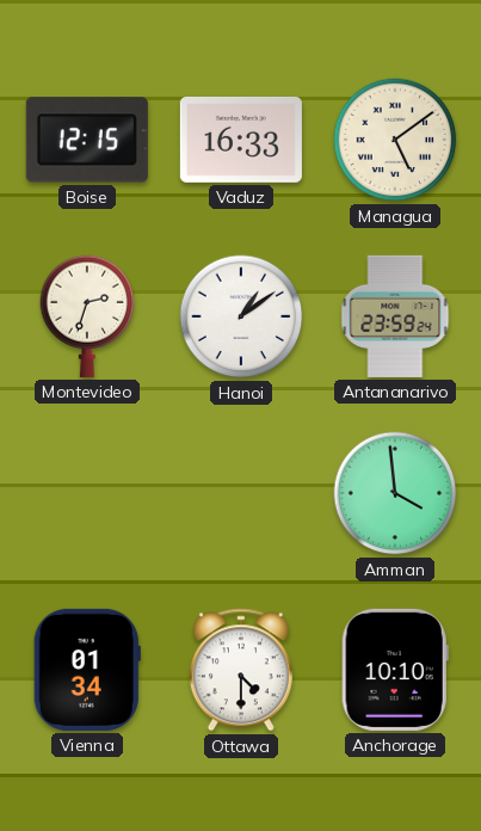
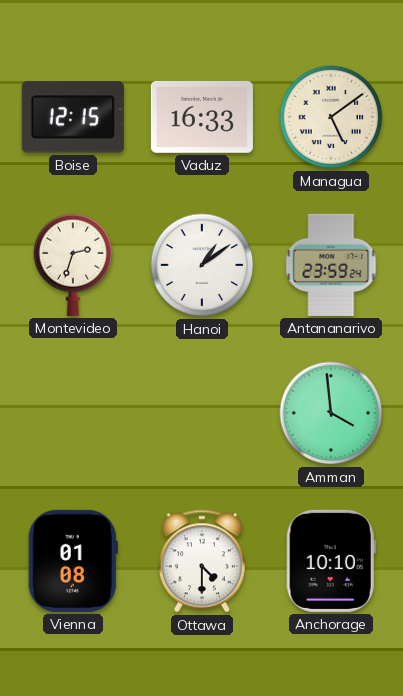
Vienna: 01:34 -> 01:08
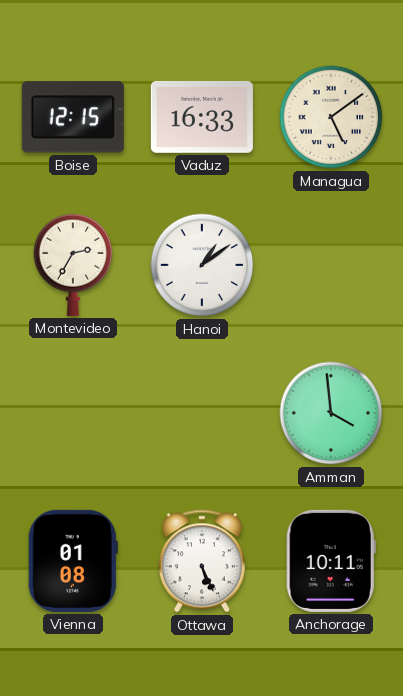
Montevideo: 2:33 -> 2:35
Antananarivo: 23:59 -> none
Ottawa: 4:30 -> 5:26
Anchorage: 10:10 -> 10:11
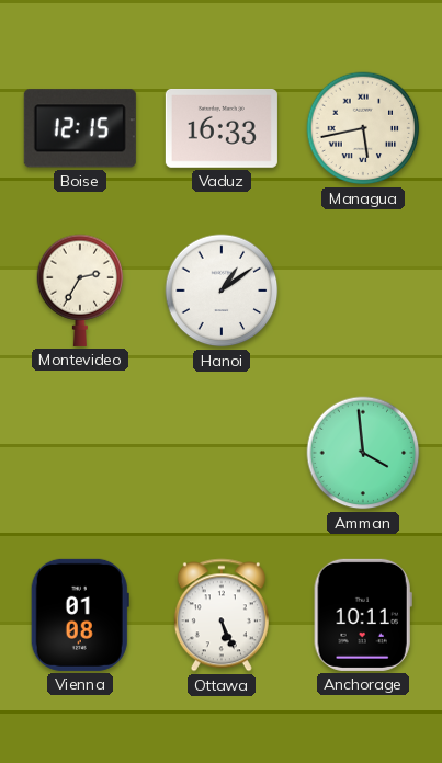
Managua: 5:09 -> 5:43
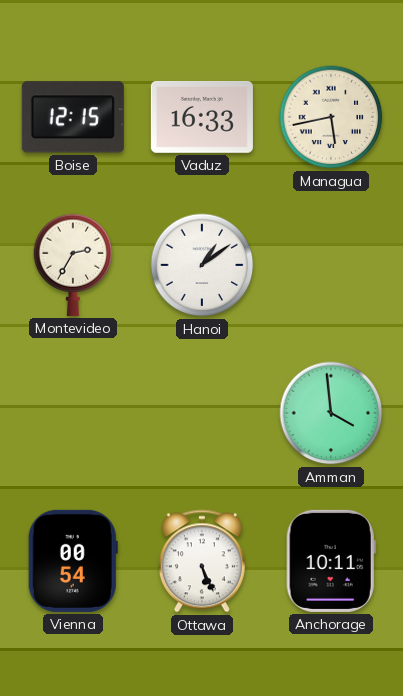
Vienna: 01:08 -> 00:54
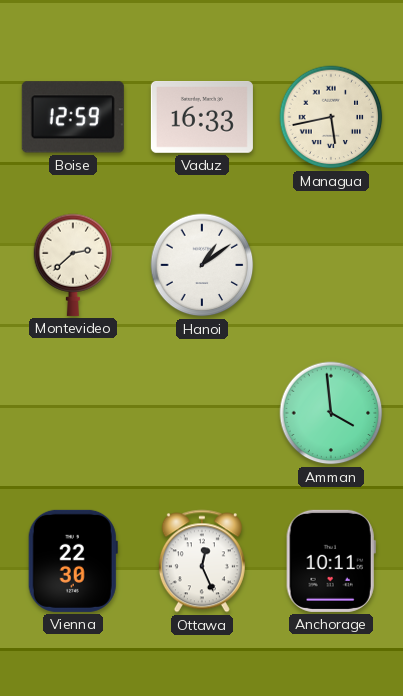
Boise: 12:15 -> 12:59
Montevideo: 2:35 -> 2:38
Vienna: 00:54 -> 22:30
Ottawa: 5:26 -> 12:26
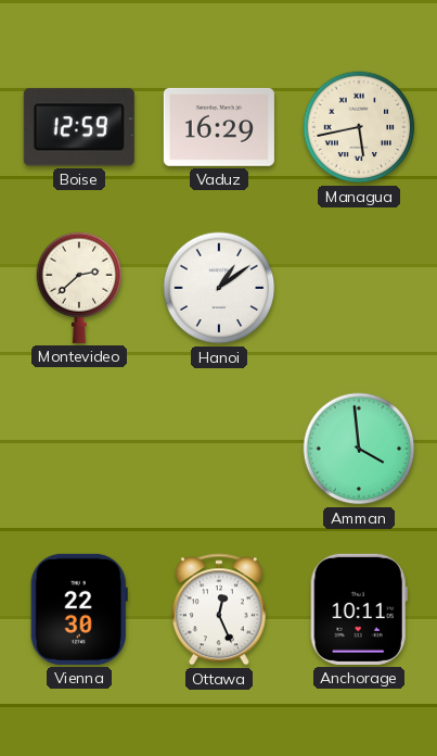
Vaduz: 16:33 -> 16:29
